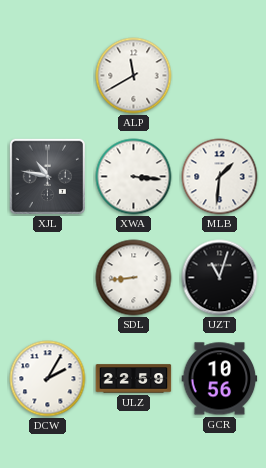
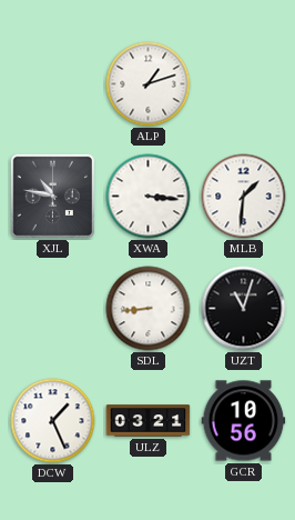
ALP: 11:40 -> 1:12
DCW: 2:05 -> 1:26
ULZ: 22:59 -> 03:21
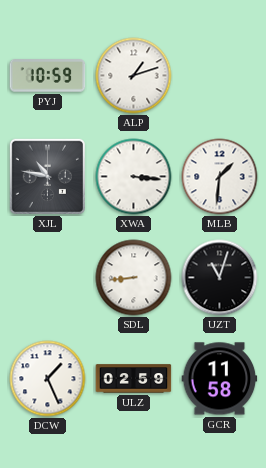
PYJ: none -> 10:59
ULZ: 03:21 -> 02:59
GCR: 10:56 -> 11:58
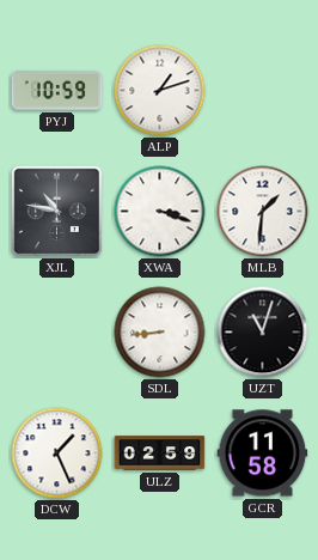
XWA: 3:16 -> 3:18
